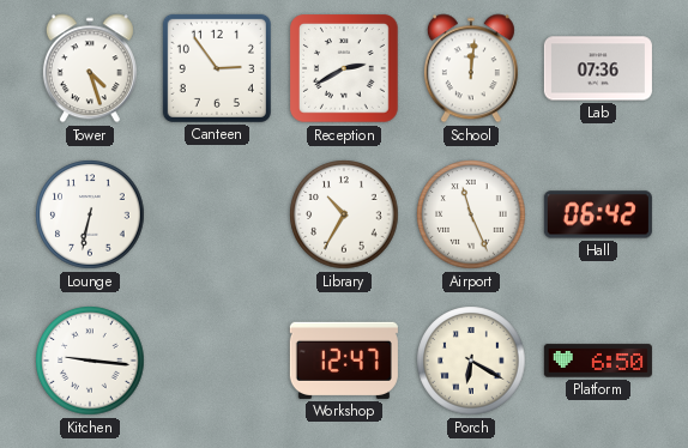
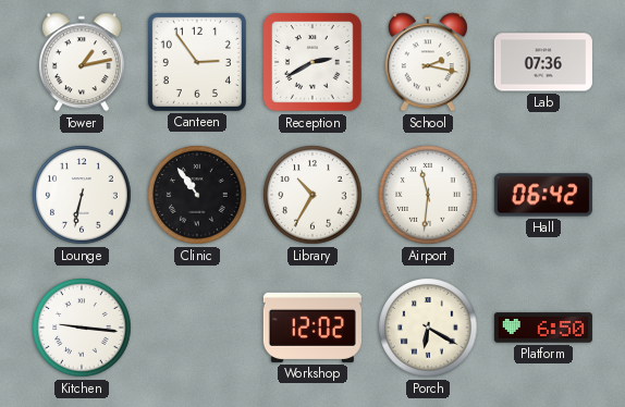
Tower: 4:27 -> 1:13
School: 12:01 -> 2:17
Clinic: none -> 10:54
Airport: 11:26 -> 11:31
Workshop: 12:47 -> 12:02
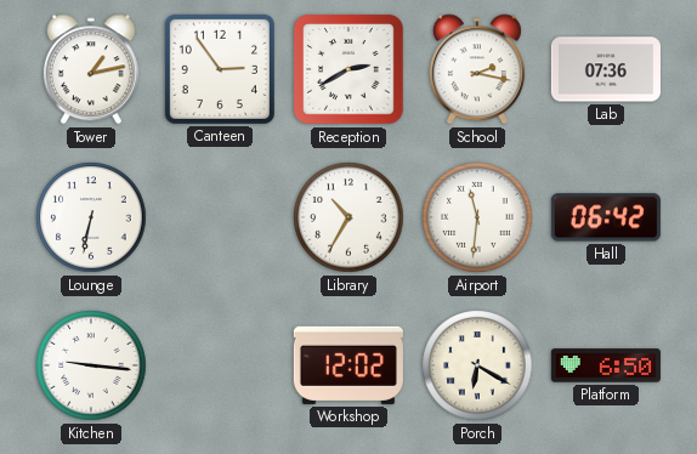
Clinic: 10:54 -> none
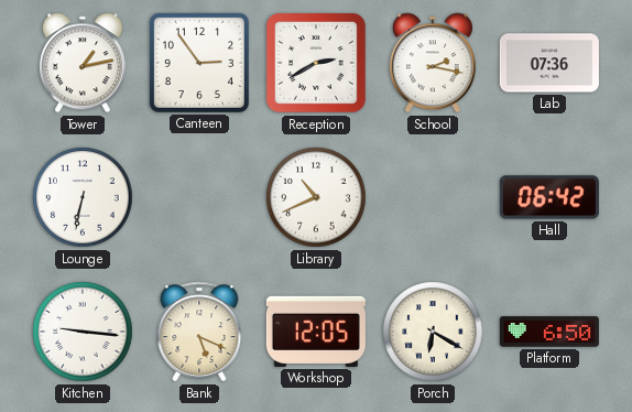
Library: 10:35 -> 10:41
Airport: 11:31 -> none
Bank: none -> 5:19
Workshop: 12:02 -> 12:05
